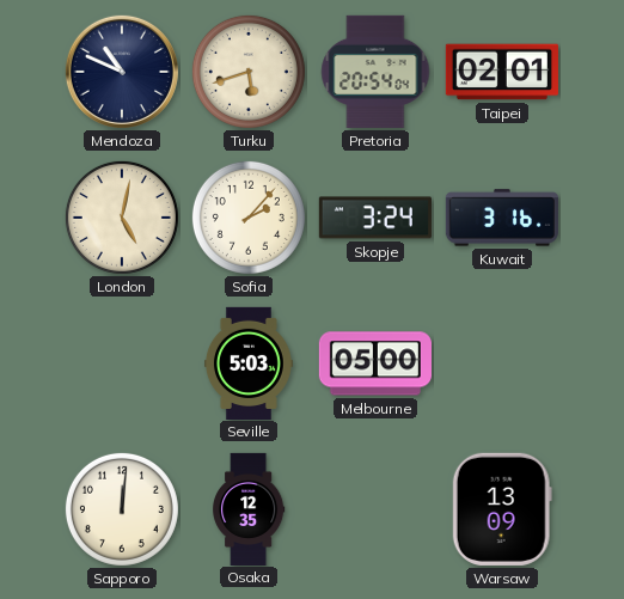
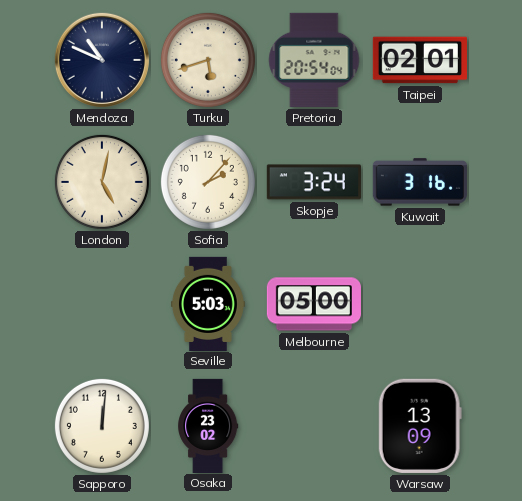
Osaka: 12:35 -> 23:02
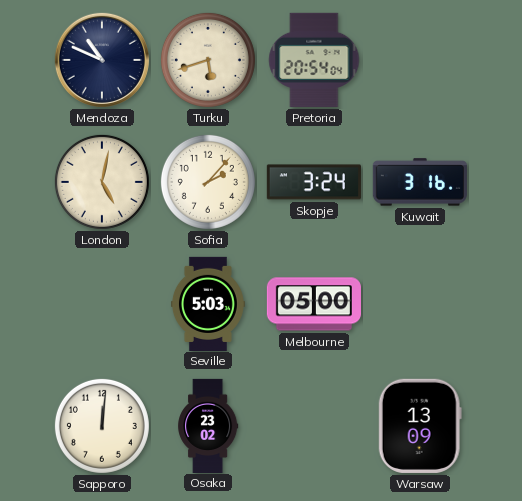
Taipei: 02:01 -> none
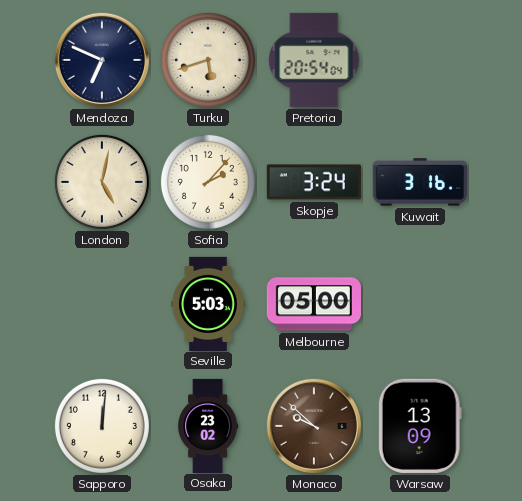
Mendoza: 10:49 -> 6:49
Monaco: none -> 9:52
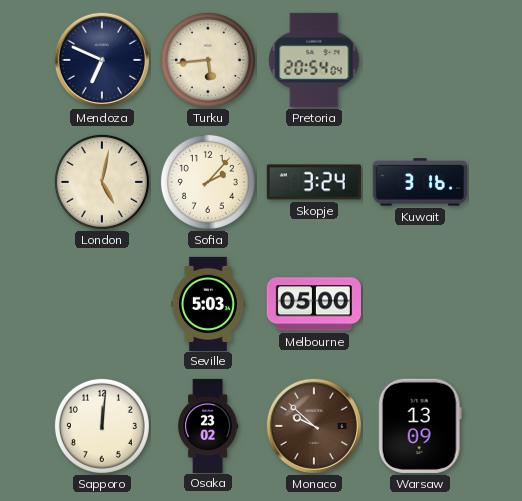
Turku: 5:42 -> 5:44
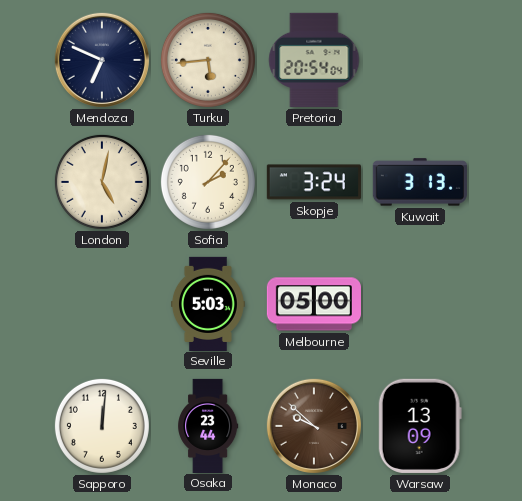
Kuwait: 3:16 -> 3:13
Osaka: 23:02 -> 23:44
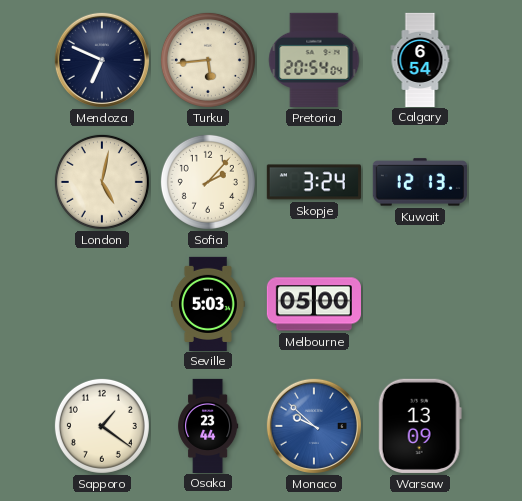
Calgary: none -> 6:54
Kuwait: 3:13 -> 12:13
Sapporo: 12:01 -> 1:21
Monaco dial: brown -> blue
